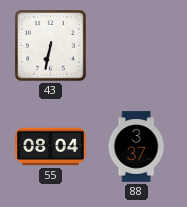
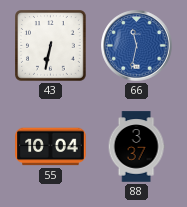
66: none -> 11:32
55: 08:04 -> 10:04
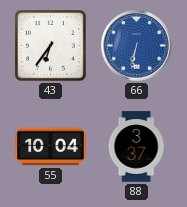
43: 6:32 -> 6:36
66: 11:32 -> 6:32
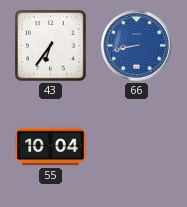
66: 6:32 -> 8:43
88: 3:37 -> none
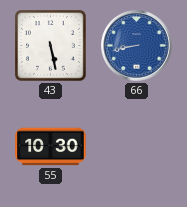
43: 6:36 -> 5:28
55: 10:04 -> 10:30
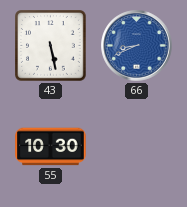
66: 8:43 -> 8:41
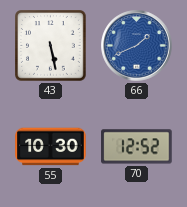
66: 8:41 -> 1:41
70: none -> 12:52
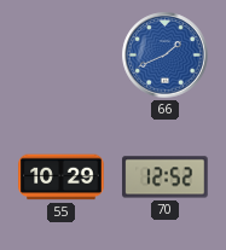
43: 5:28 -> none
55: 10:30 -> 10:29
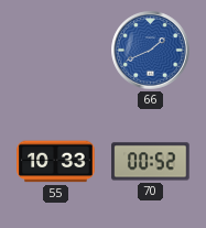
55: 10:29 -> 10:33
70: 12:52 -> 00:52
